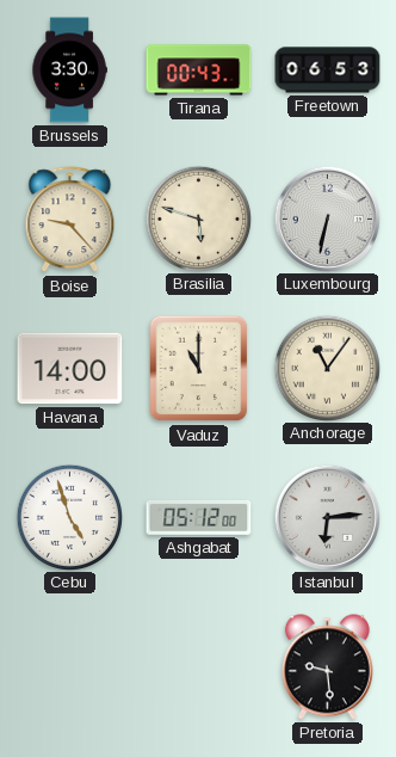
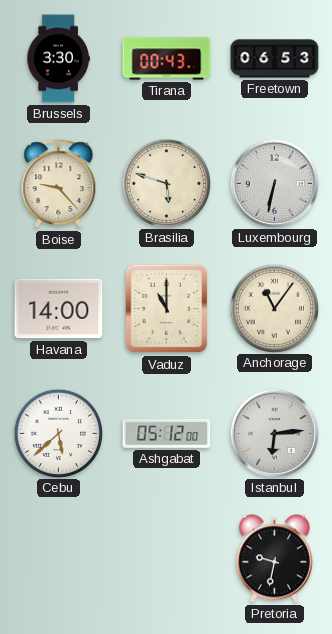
Cebu: 4:57 -> 5:38
Pretoria: 9:29 -> 9:32
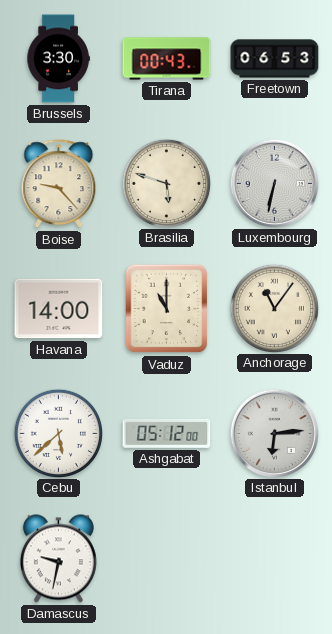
Damascus: none -> 9:32
Pretoria: 9:32 -> none
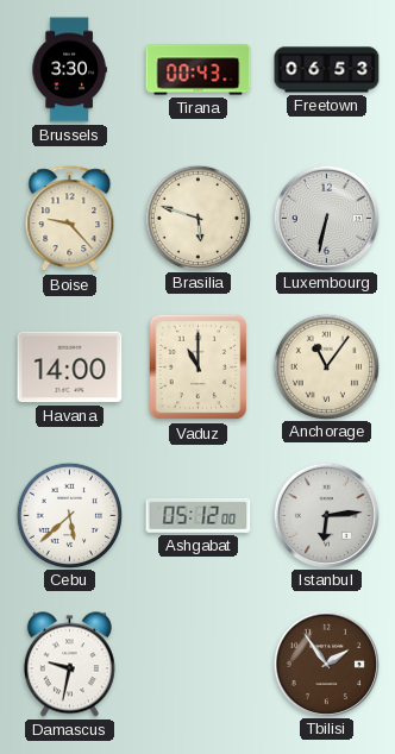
Tbilisi: none -> 1:54
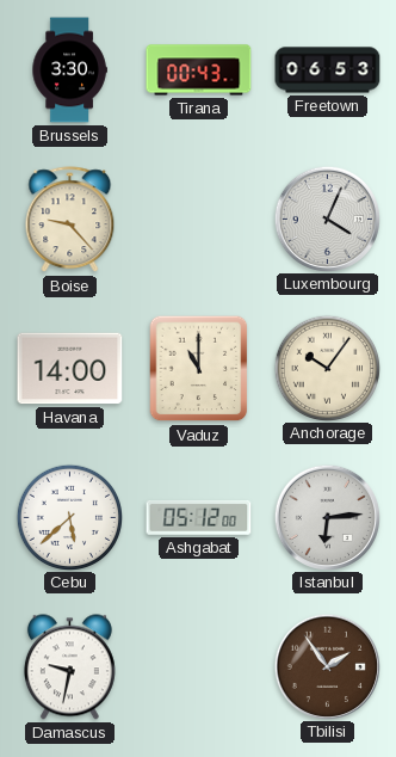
Brasilia: 5:48 -> none
Luxembourg: 6:32 -> 4:04
Anchorage: 11:06 -> 10:06
